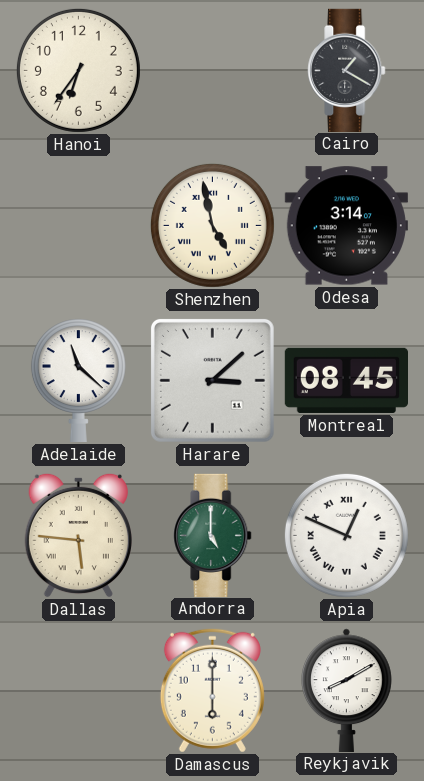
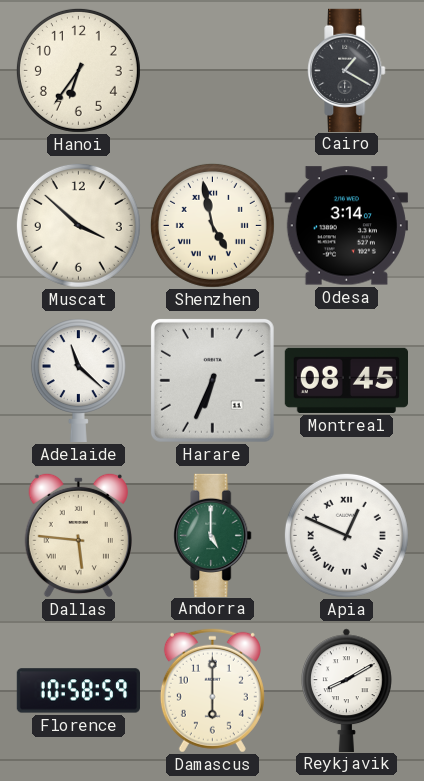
Muscat: none -> 3:52
Harare: 3:08 -> 6:34
Florence: none -> 10:58
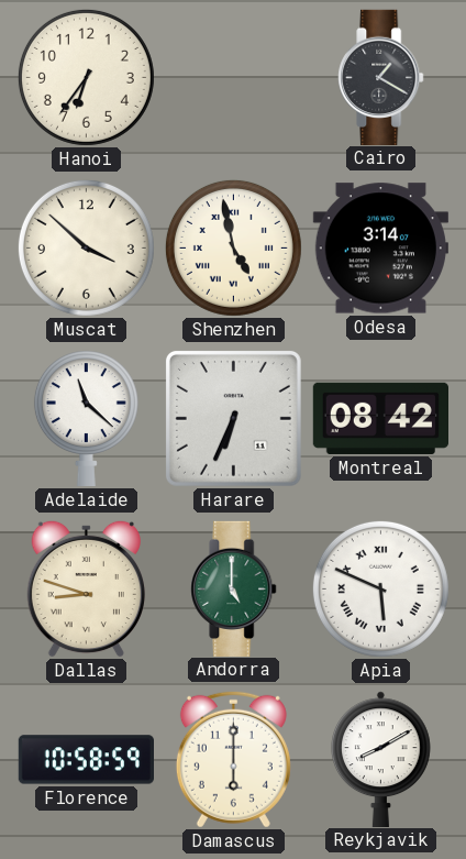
Montreal: 08:45 -> 08:42
Dallas: 5:46 -> 8:48
Apia: 12:49 -> 5:49
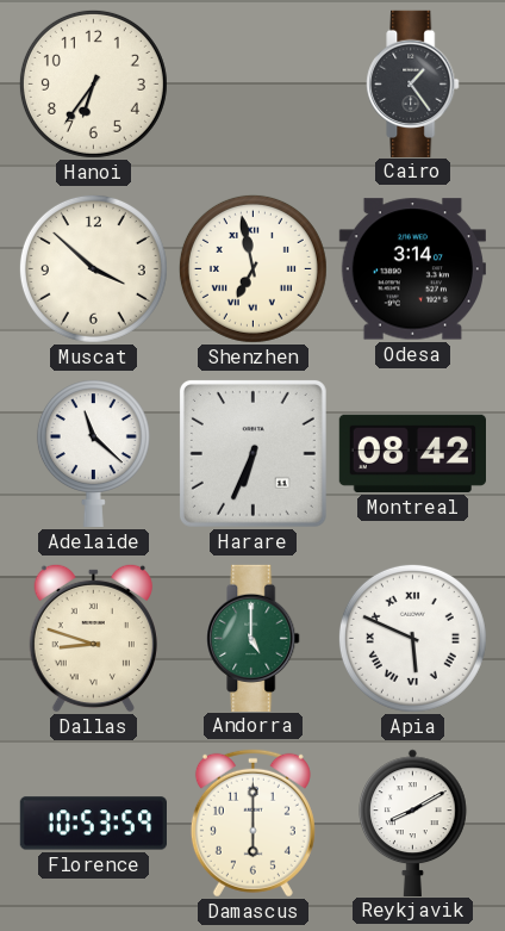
Cairo: 1:20 -> 1:24
Shenzhen: 4:58 -> 6:58
Florence: 10:58 -> 10:53
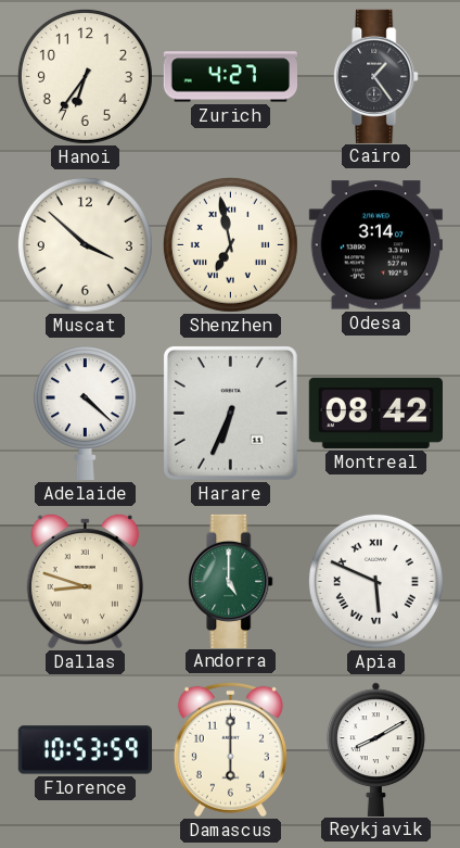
Zurich: none -> 4:27
Adelaide: 11:22 -> 4:22
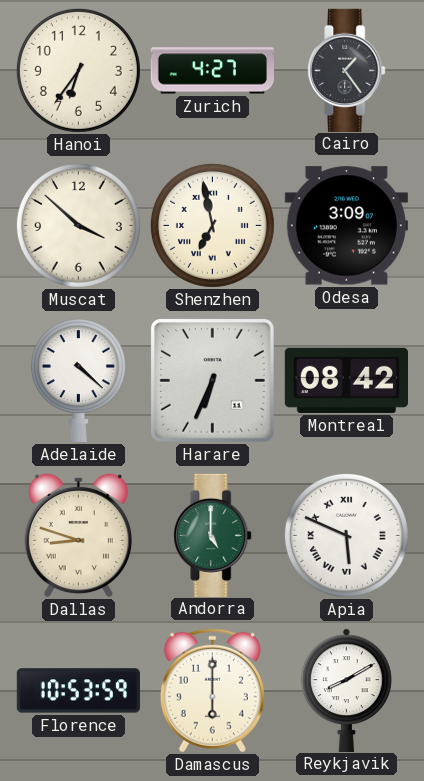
Odesa: 3:14 -> 3:09
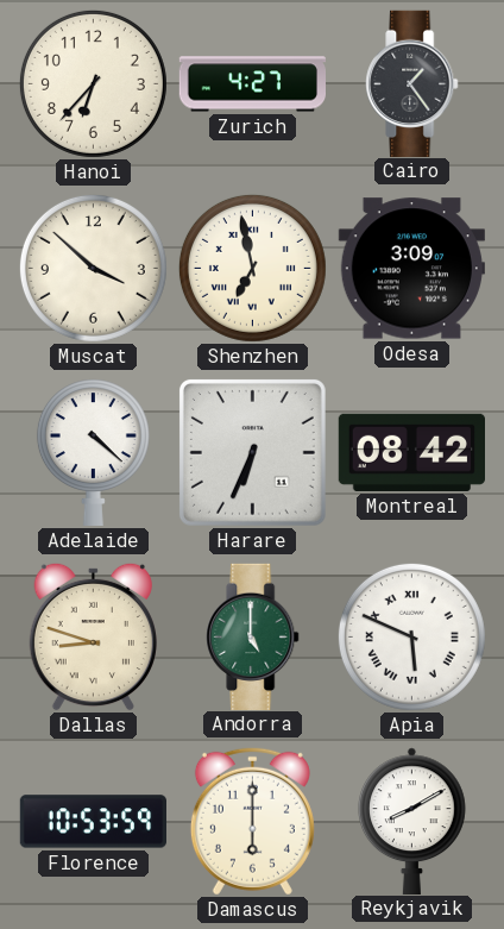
Hanoi: 6:36 -> 6:37
